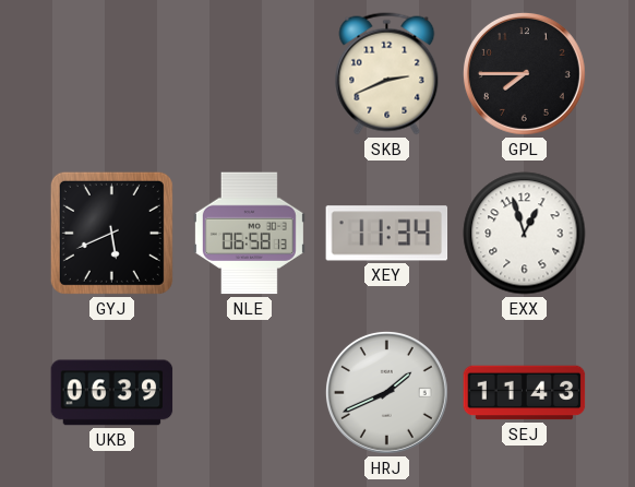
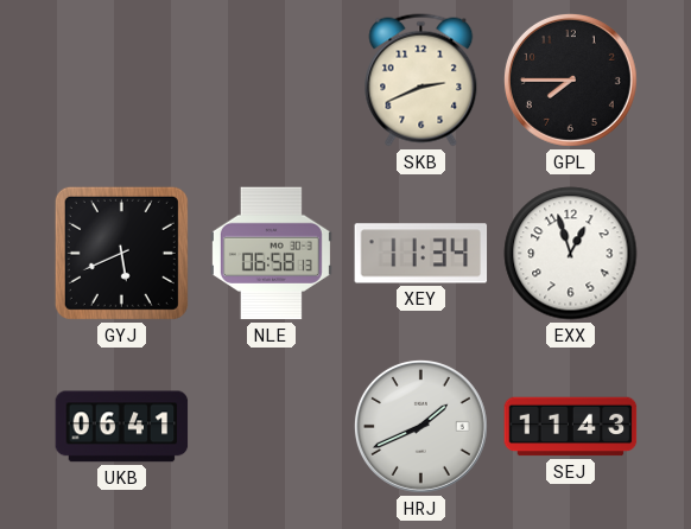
UKB: 06:39 -> 06:41
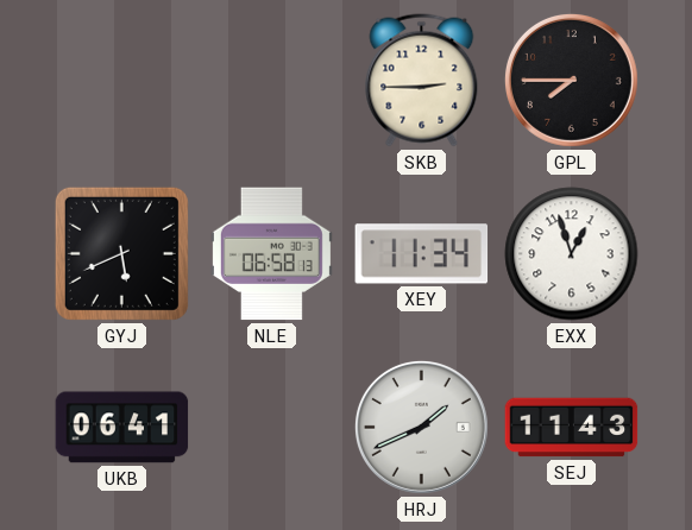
SKB: 2:41 -> 2:45
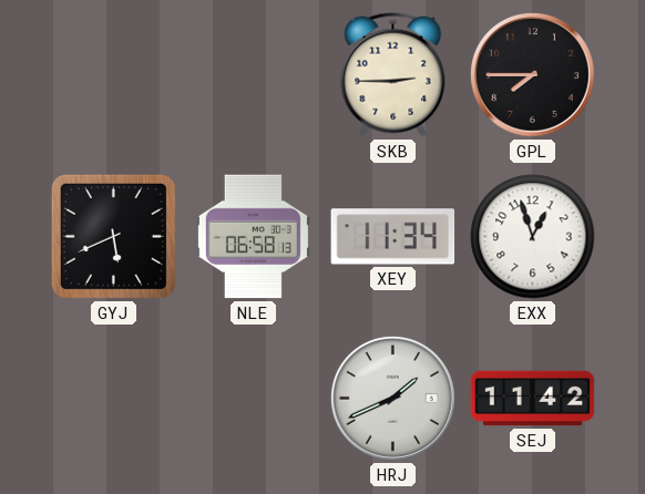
UKB: 06:41 -> none
SEJ: 11:43 -> 11:42
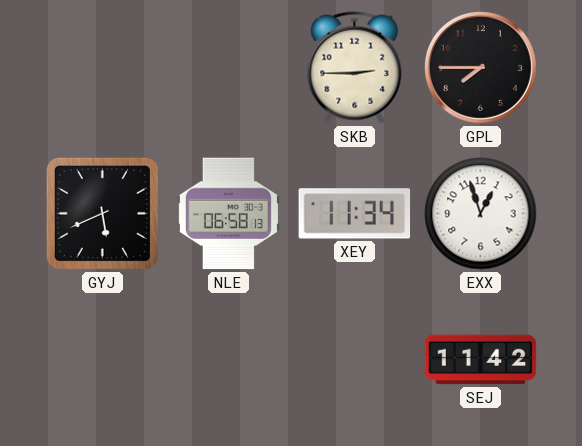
HRJ: 1:41 -> none
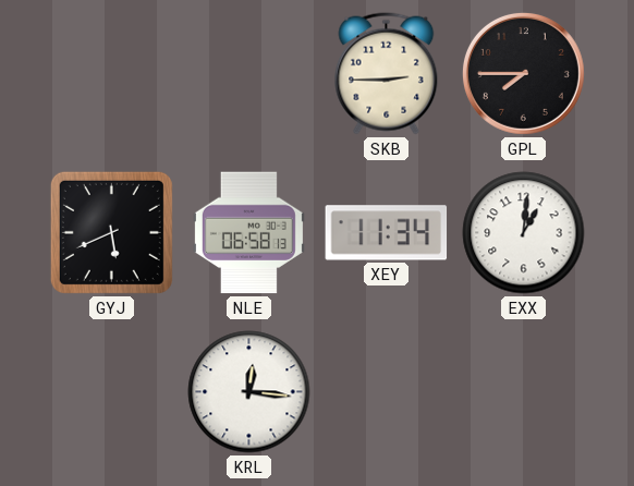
EXX: 12:57 -> 1:01
KRL: none -> 12:16
SEJ: 11:42 -> none
